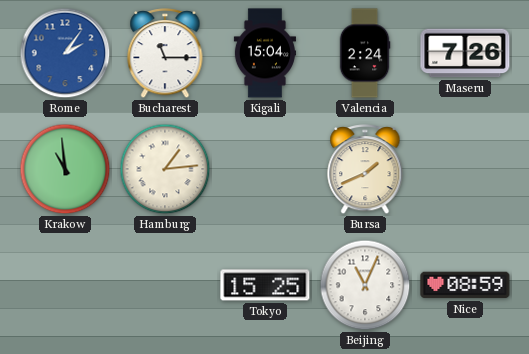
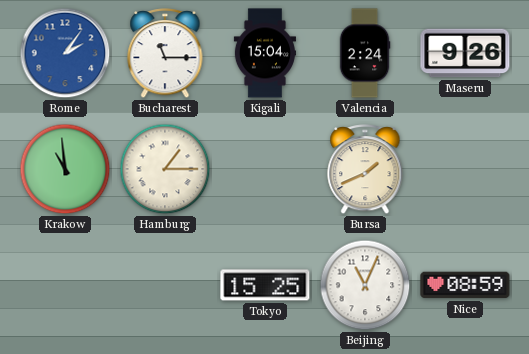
Maseru: 7:26 -> 9:26
Hamburg: 1:14 -> 1:15
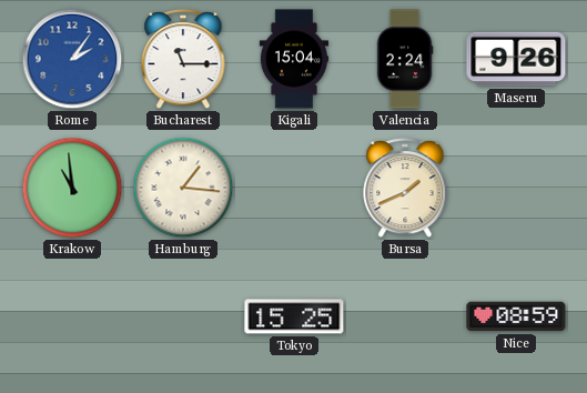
Hamburg: 1:15 -> 1:16
Beijing: 11:04 -> none
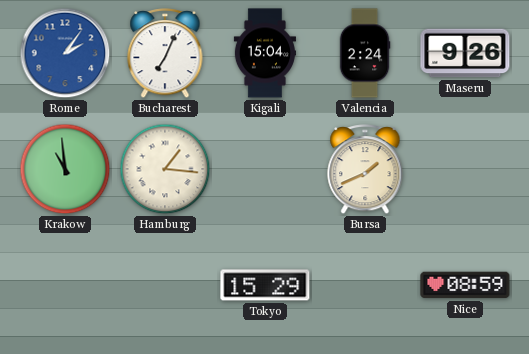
Bucharest: 11:15 -> 7:04
Tokyo: 15:25 -> 15:29
